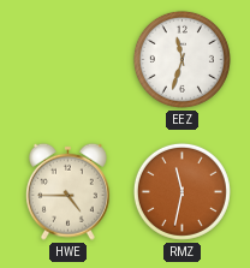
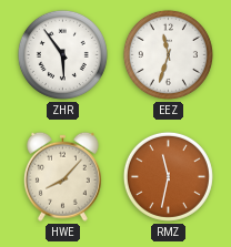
ZHR: none -> 5:54
HWE: 4:45 -> 8:07
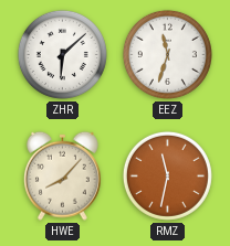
ZHR: 5:54 -> 6:08
